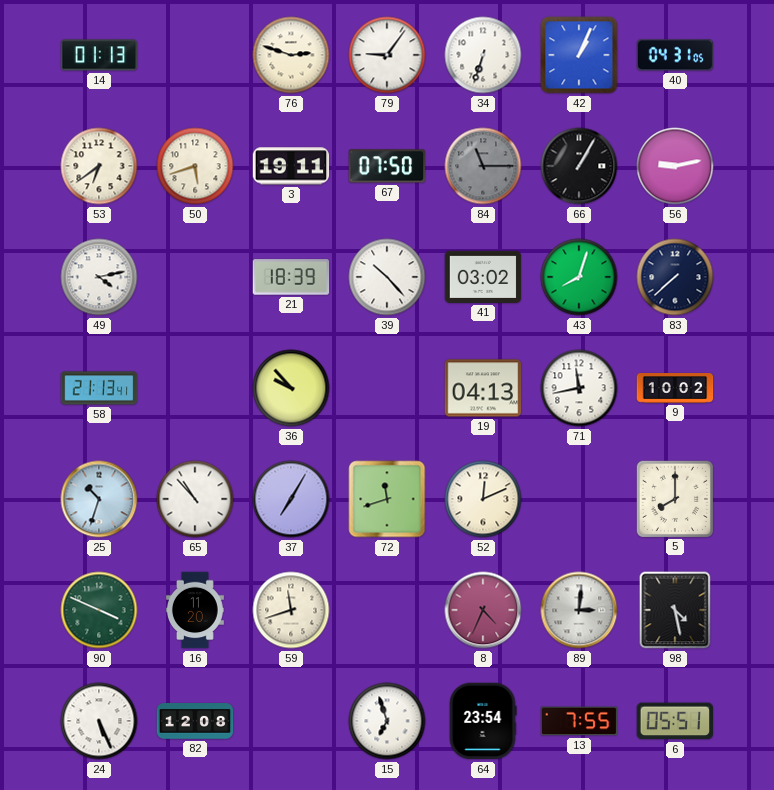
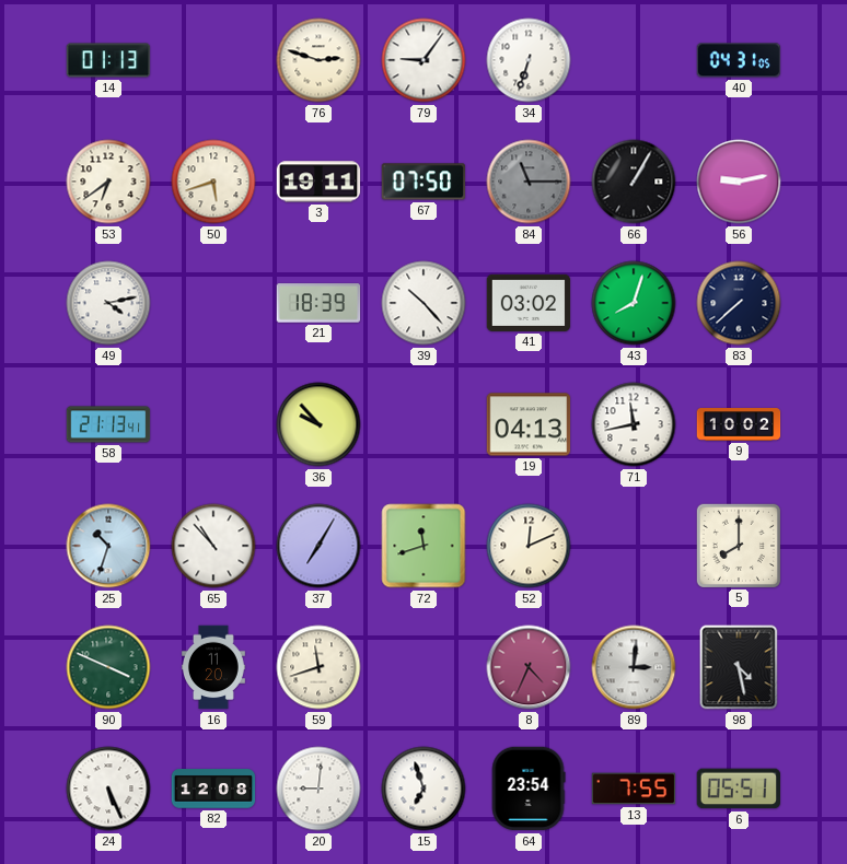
42: 1:04 -> none
20: none -> 9:01
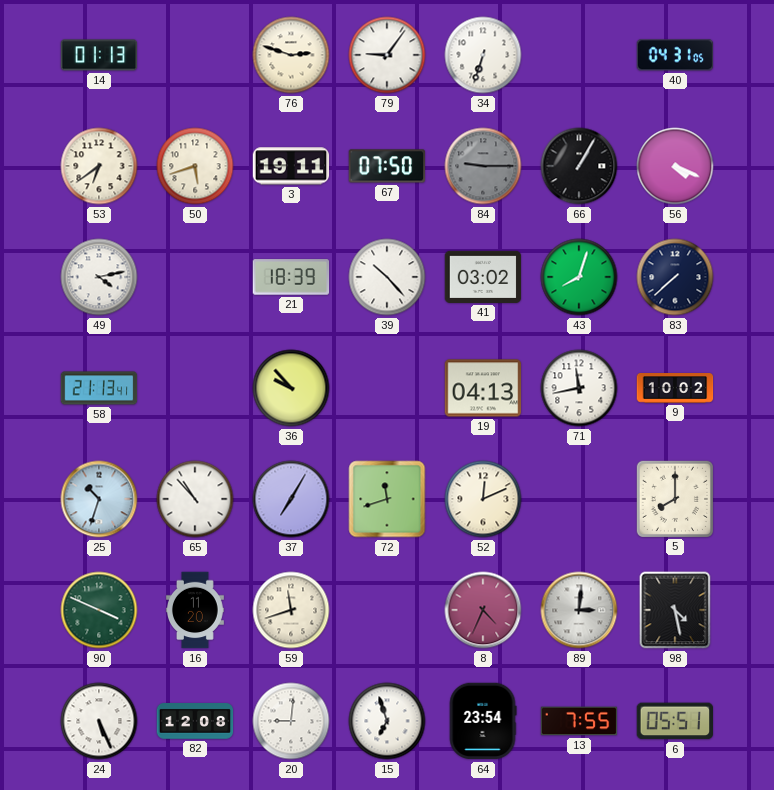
84: 11:15 -> 9:15
56: 9:13 -> 4:19
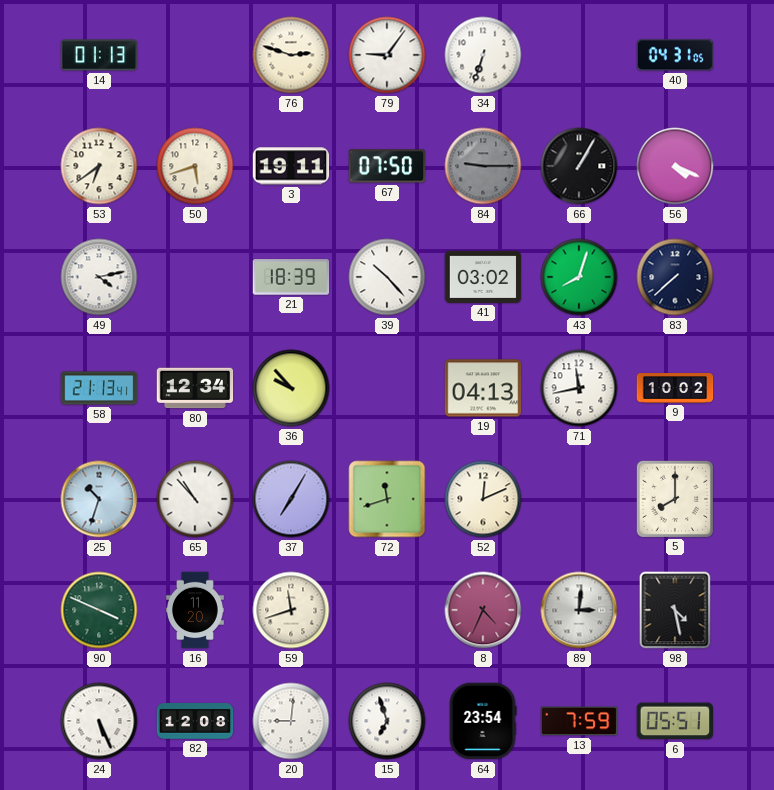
80: none -> 12:34
13: 7:55 -> 7:59
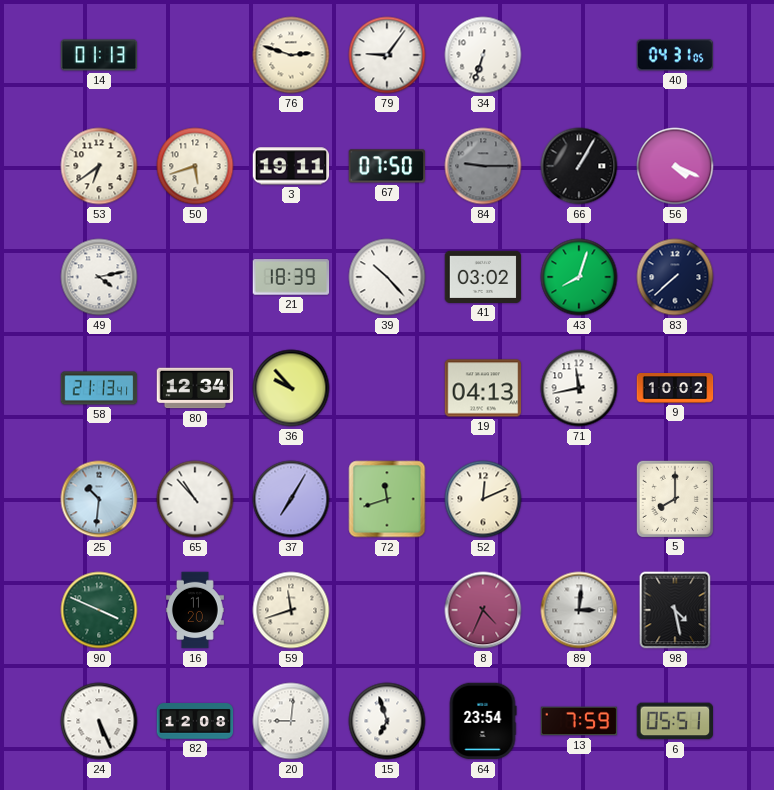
25: 10:33 -> 10:31
